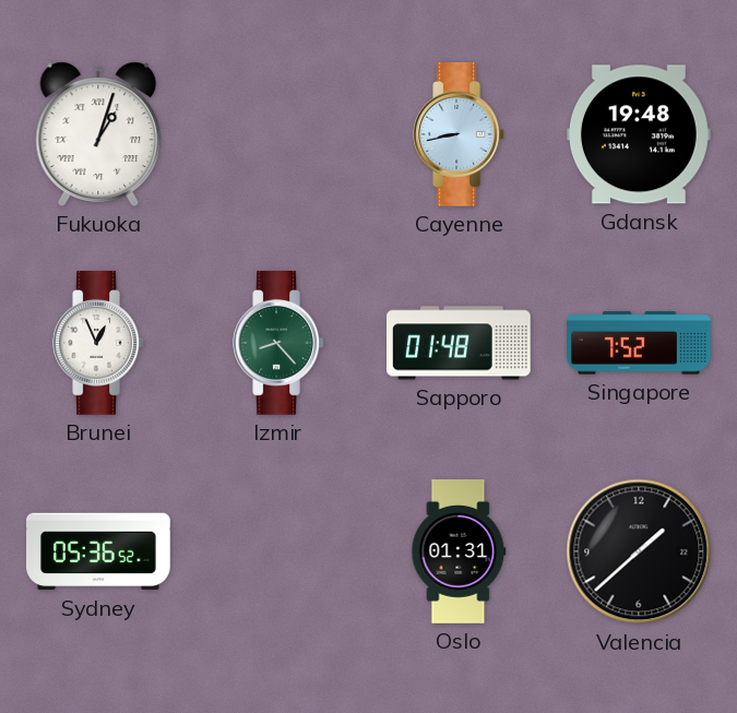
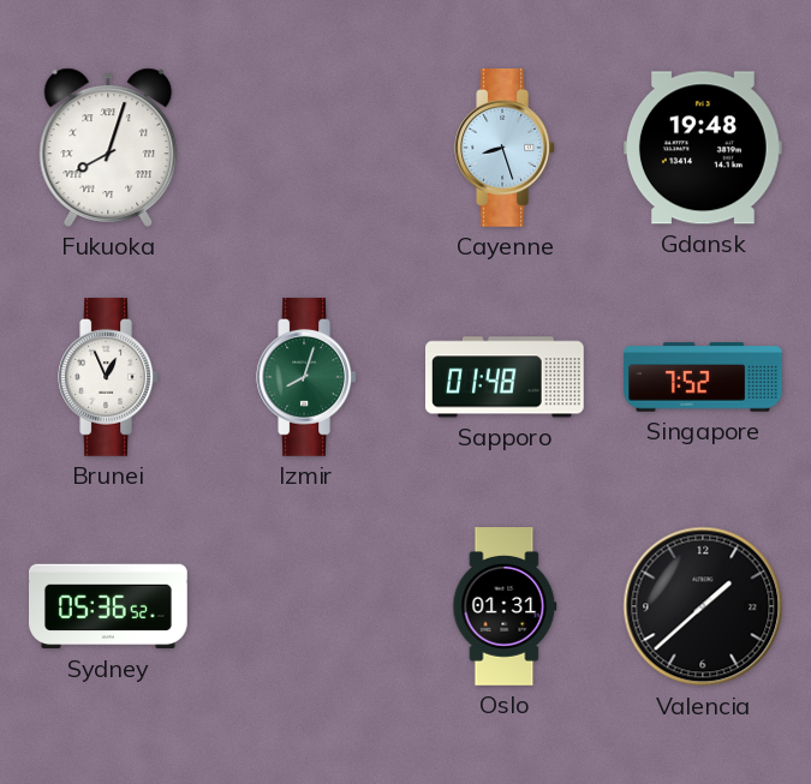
Fukuoka: 1:03 -> 8:03
Cayenne: 8:43 -> 8:27
Izmir: 8:23 -> 8:03
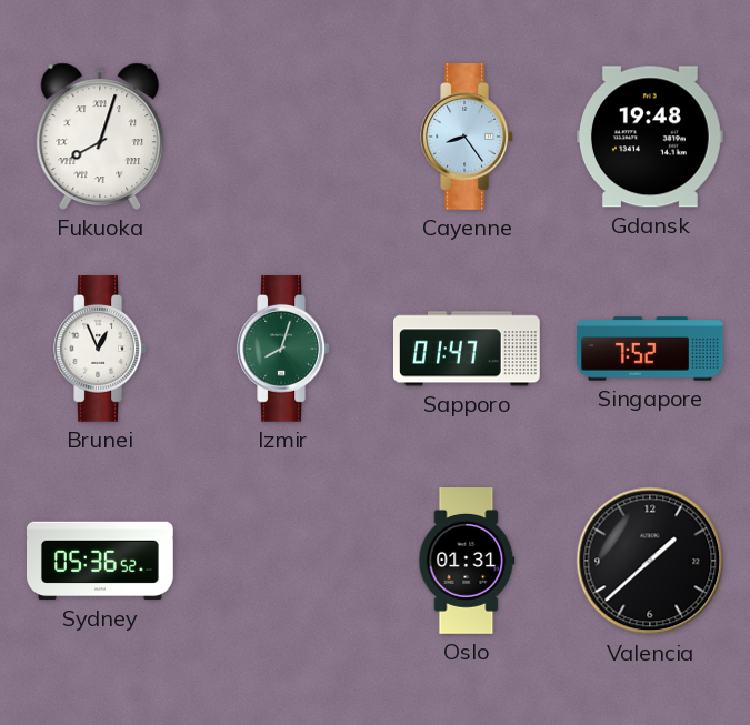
Cayenne: 8:27 -> 8:24
Sapporo: 01:48 -> 01:47
